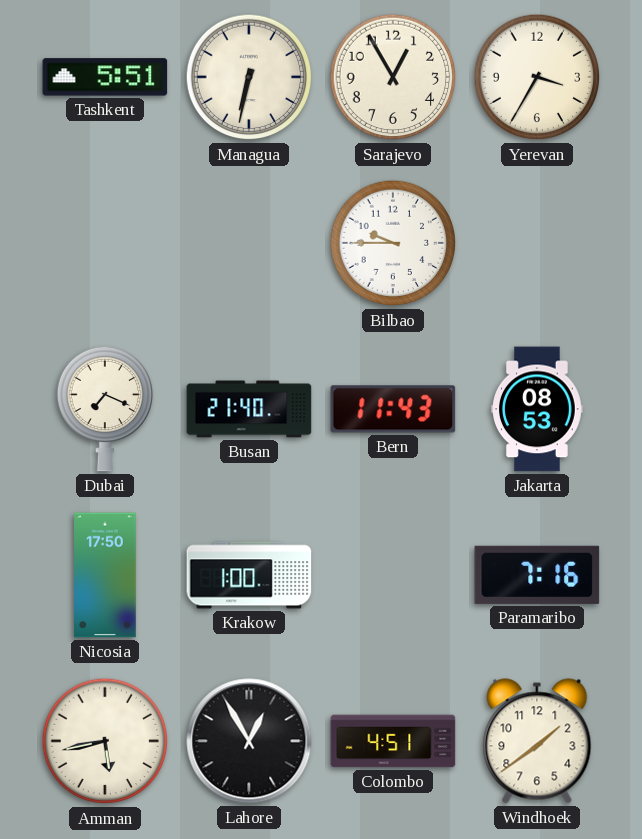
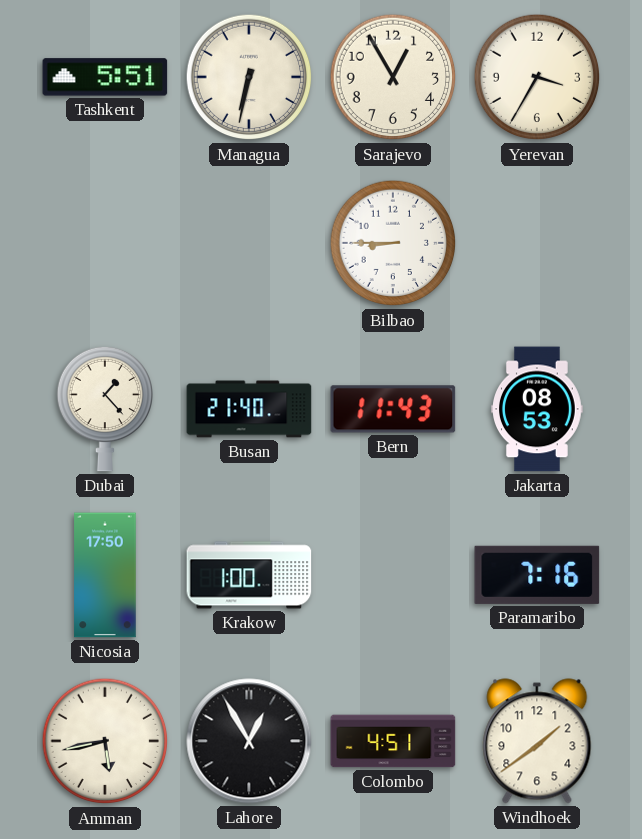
Bilbao: 9:45 -> 8:45
Dubai: 7:19 -> 1:23
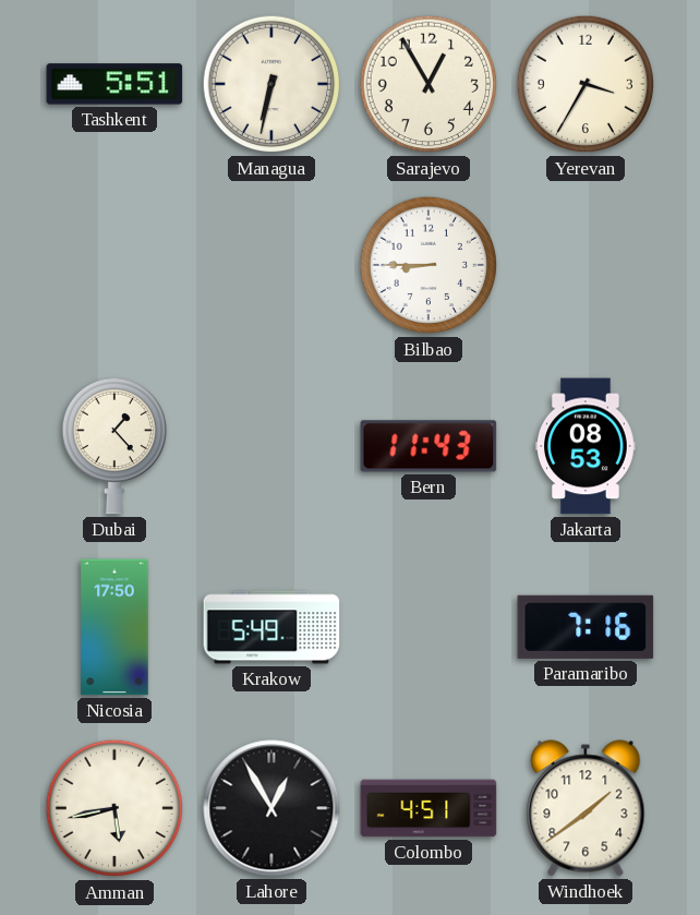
Busan: 21:40 -> none
Krakow: 1:00 -> 5:49
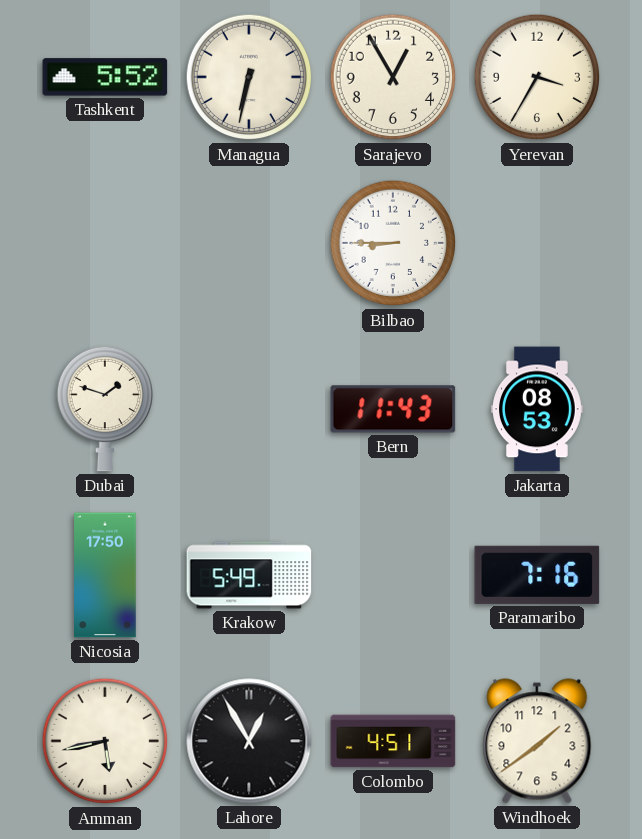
Tashkent: 5:51 -> 5:52
Dubai: 1:23 -> 1:48
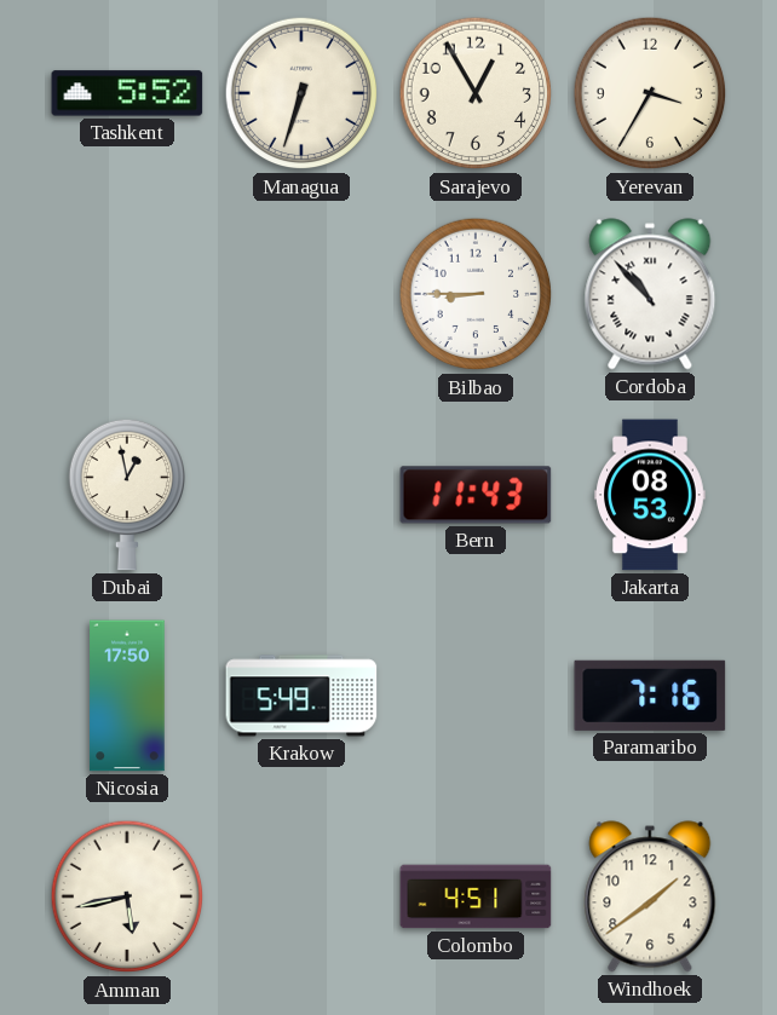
Managua: 6:32 -> 6:33
Cordoba: none -> 10:53
Dubai: 1:48 -> 12:58
Lahore: 12:55 -> none
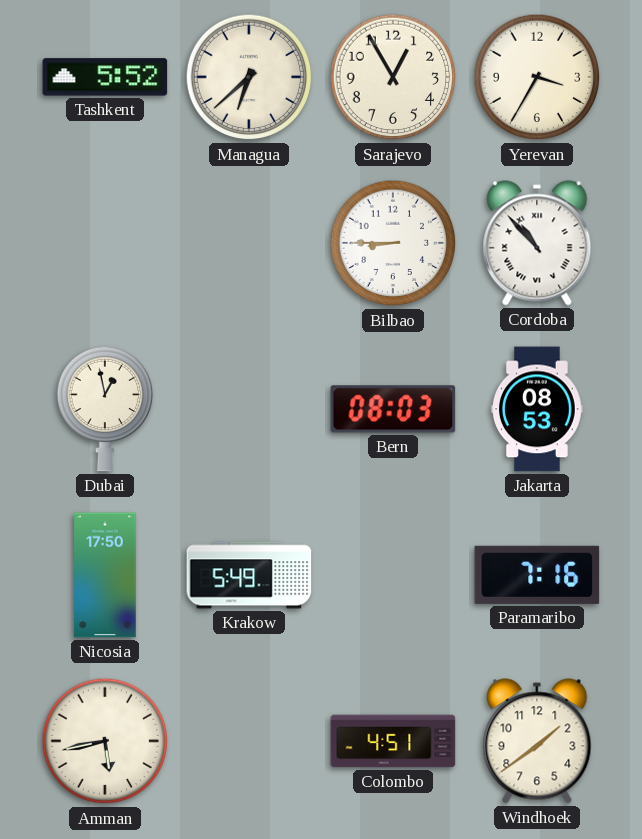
Managua: 6:33 -> 6:38
Bern: 11:43 -> 08:03
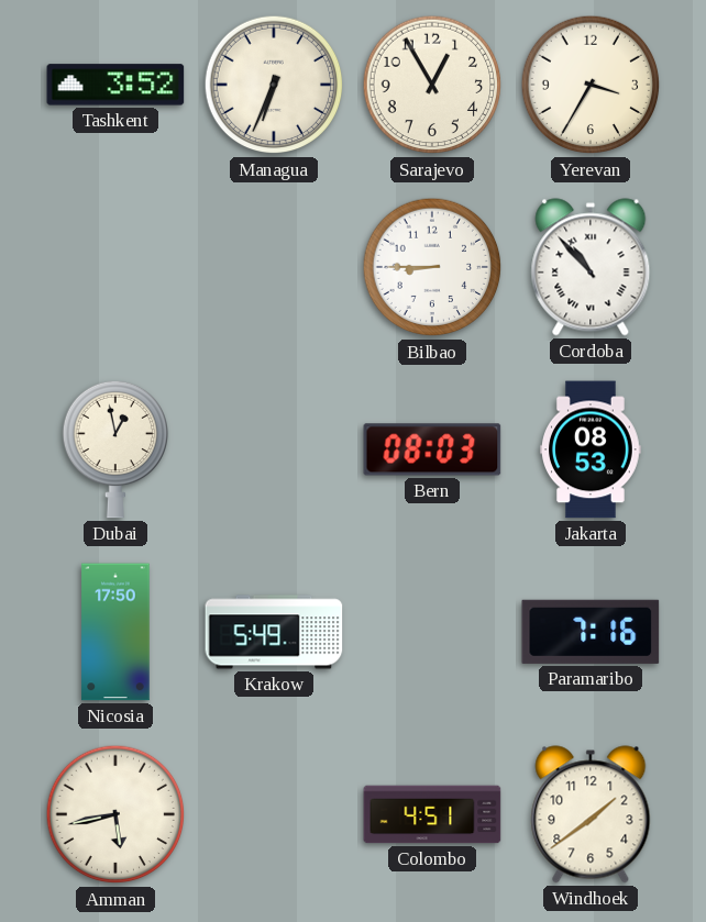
Tashkent: 5:52 -> 3:52
Managua: 6:38 -> 6:34
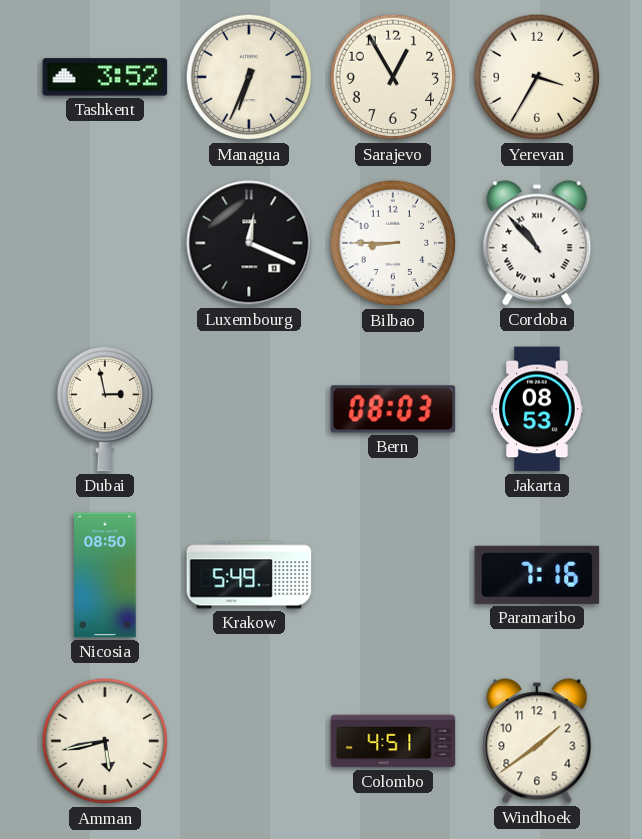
Luxembourg: none -> 12:19
Dubai: 12:58 -> 2:58
Nicosia: 17:50 -> 08:50
